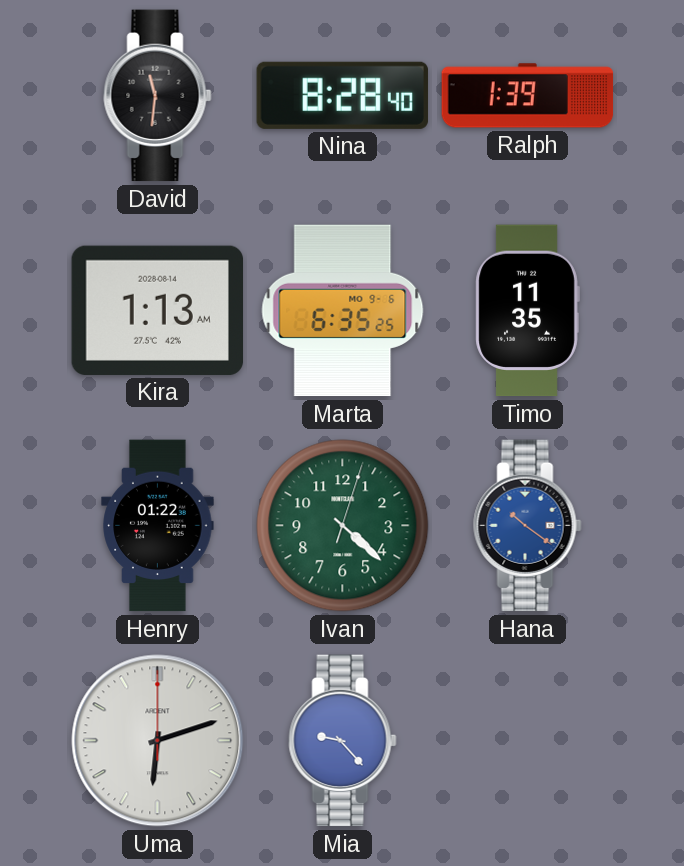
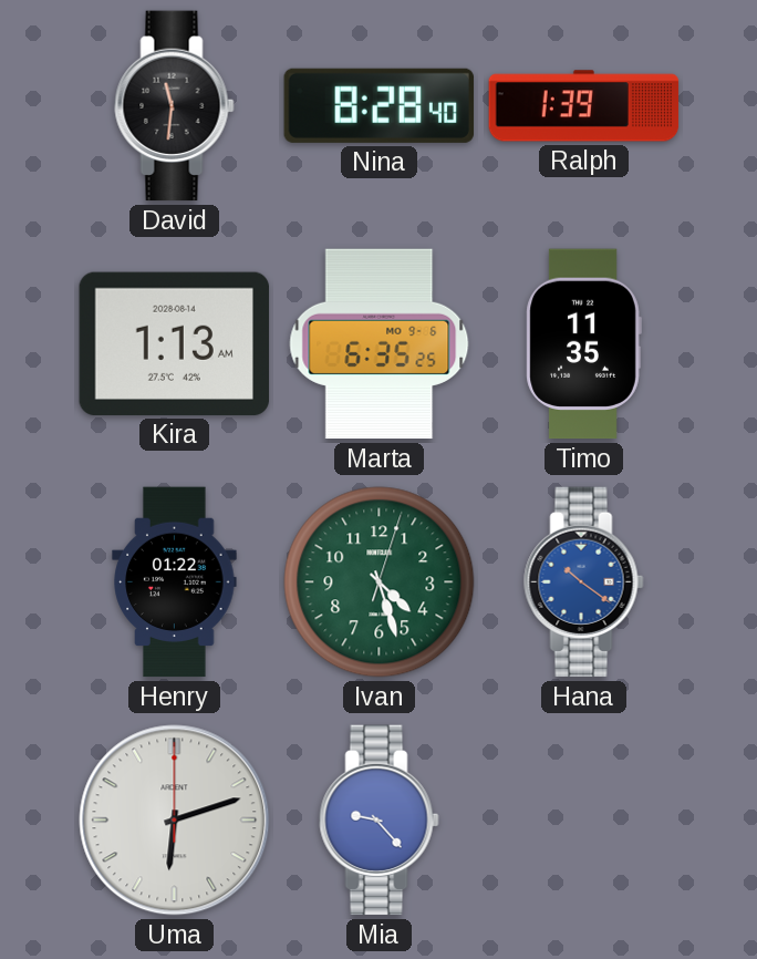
Ivan: 4:22 -> 4:27
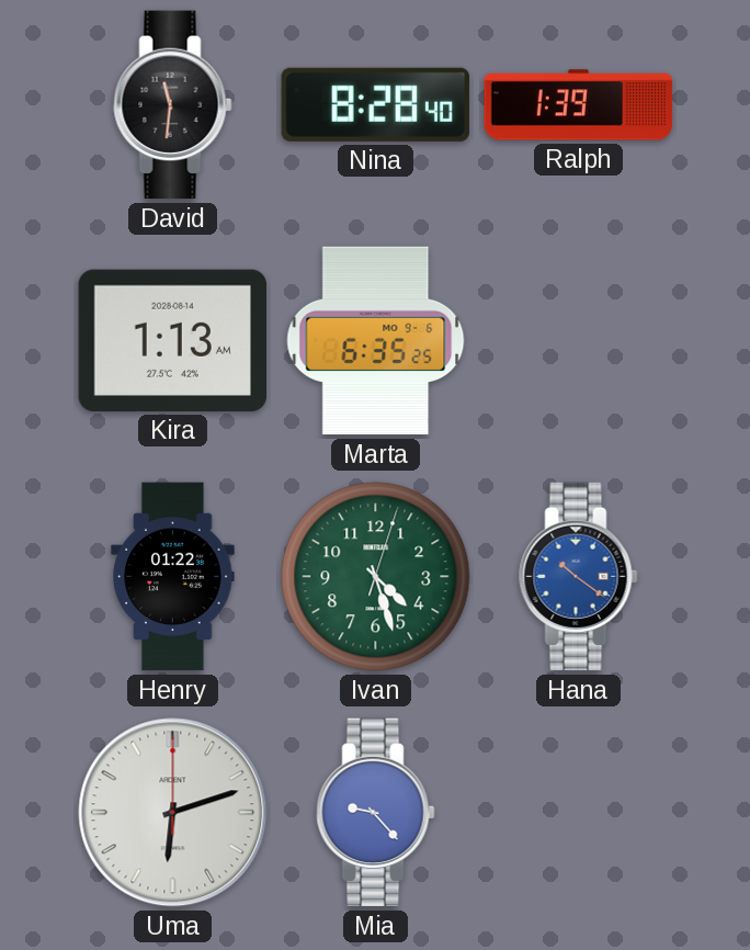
Timo: 11:35 -> none
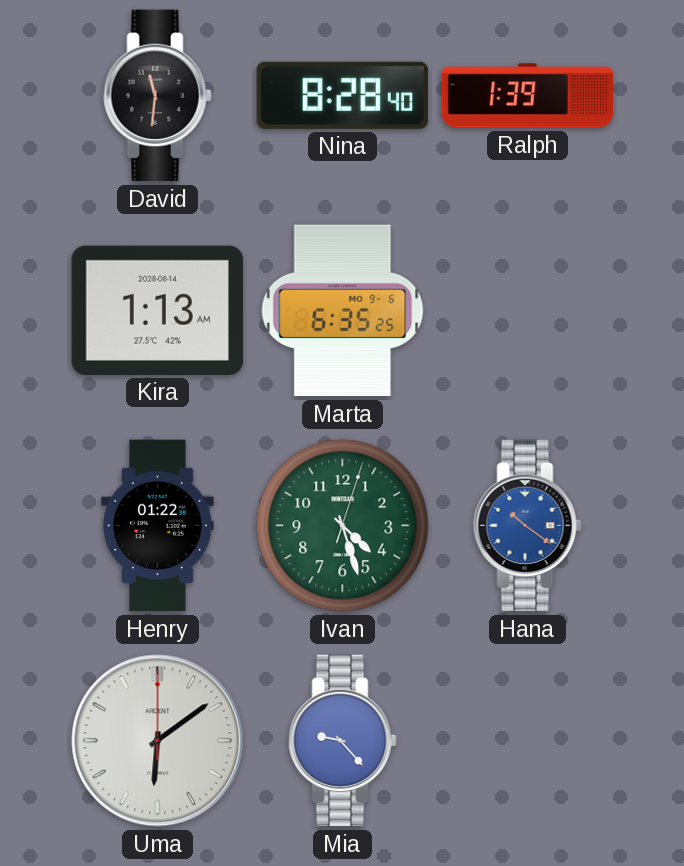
Uma: 6:12 -> 6:09
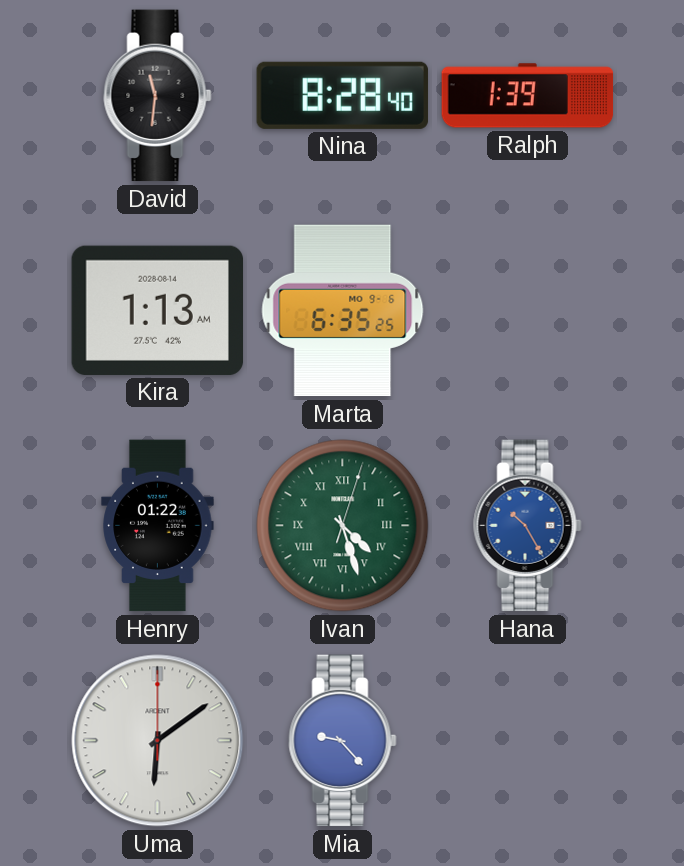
Ivan numerals: Arabic -> Roman
Hana: 10:21 -> 10:25
